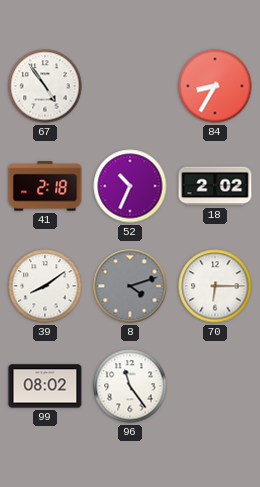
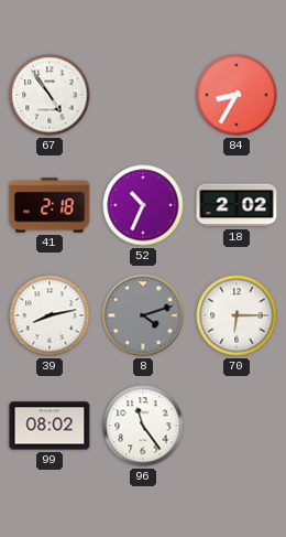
39: 8:09 -> 8:13
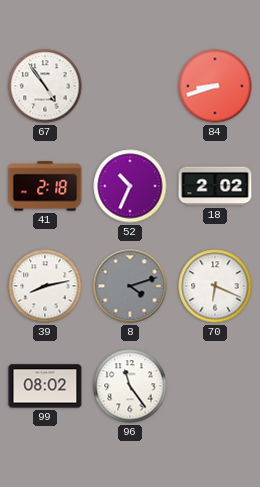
84: 8:35 -> 8:42
70: 6:15 -> 6:19
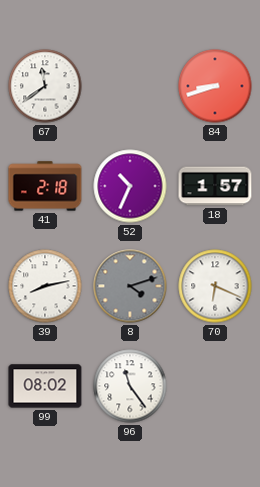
67: 4:54 -> 11:39
18: 2:02 -> 1:57
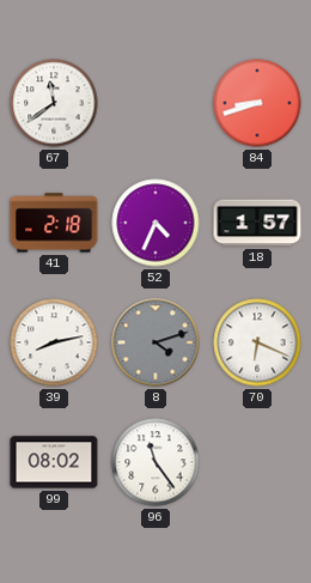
52: 10:34 -> 4:34
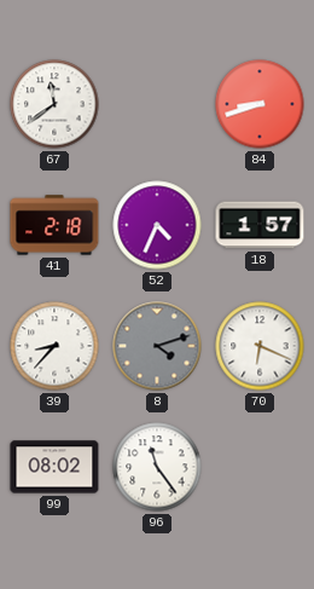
39: 8:13 -> 8:37
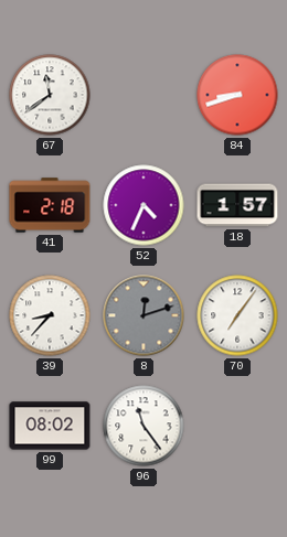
8: 4:12 -> 12:12
70: 6:19 -> 7:06
